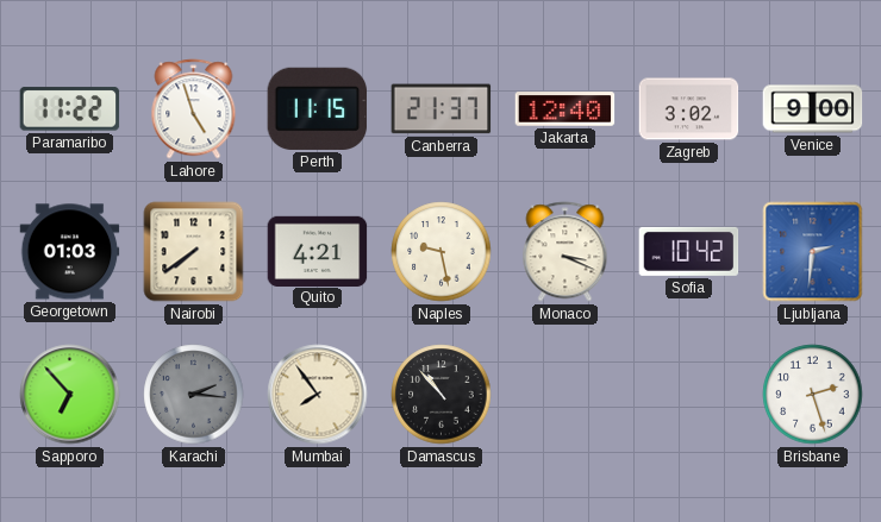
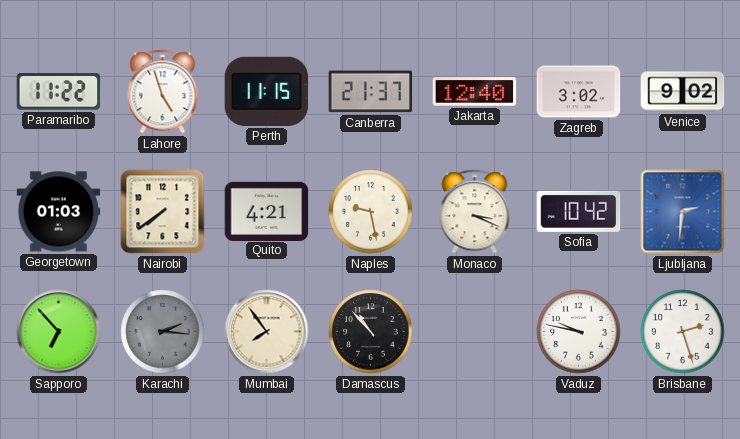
Venice: 9:00 -> 9:02
Vaduz: none -> 9:47
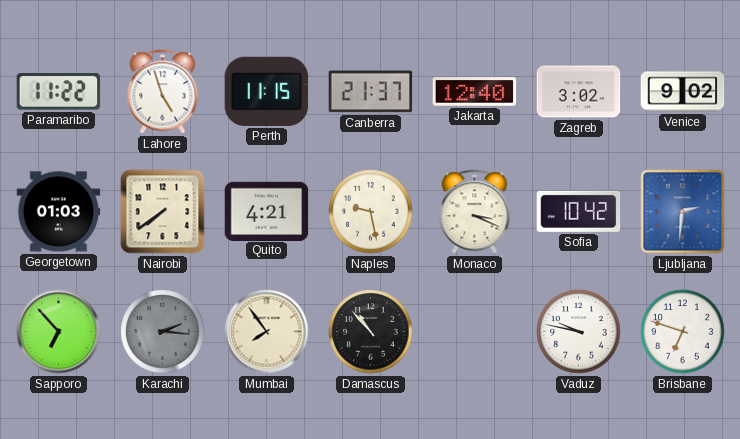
Brisbane: 2:27 -> 6:48
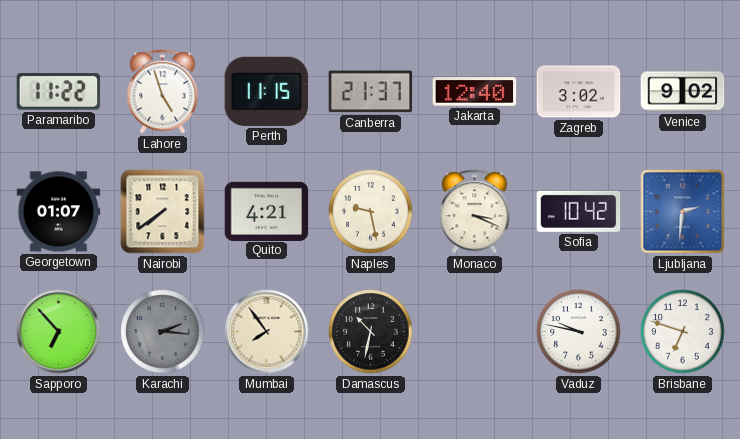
Georgetown: 01:03 -> 01:07
Damascus: 10:53 -> 10:32
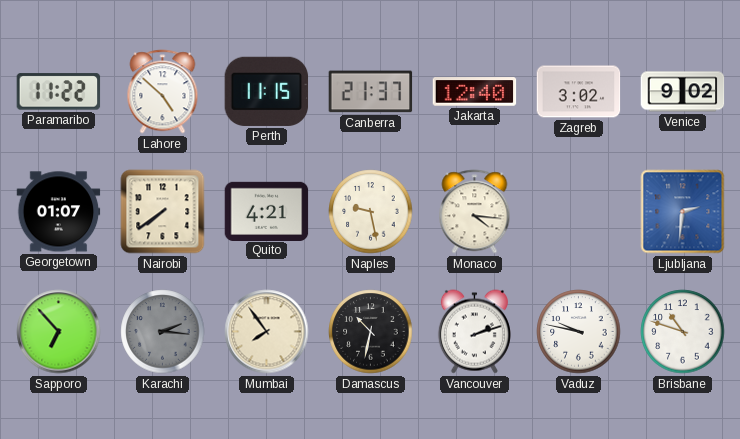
Lahore: 4:57 -> 4:52
Monaco: 3:19 -> 4:16
Sofia: 10:42 -> none
Vancouver: none -> 2:12
Brisbane: 6:48 -> 10:48
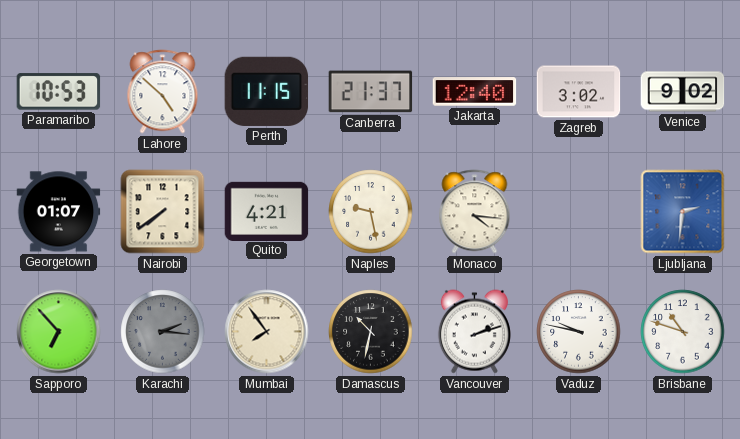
Paramaribo: 11:22 -> 10:53
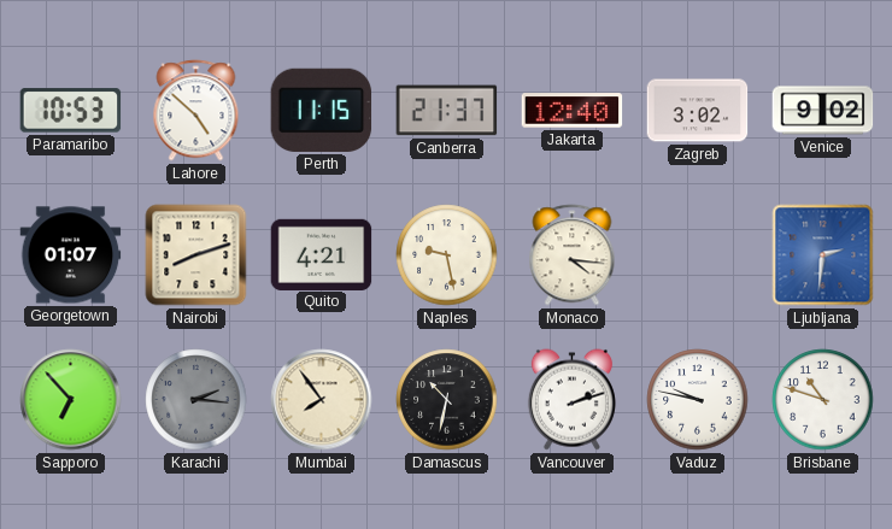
Nairobi: 7:39 -> 8:12
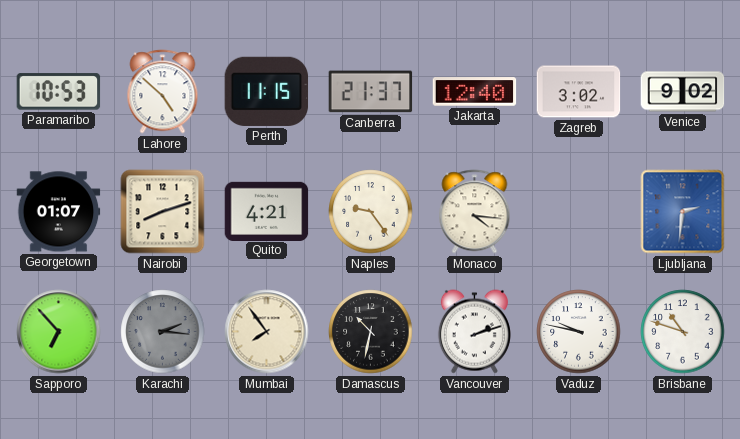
Naples: 9:28 -> 9:24
